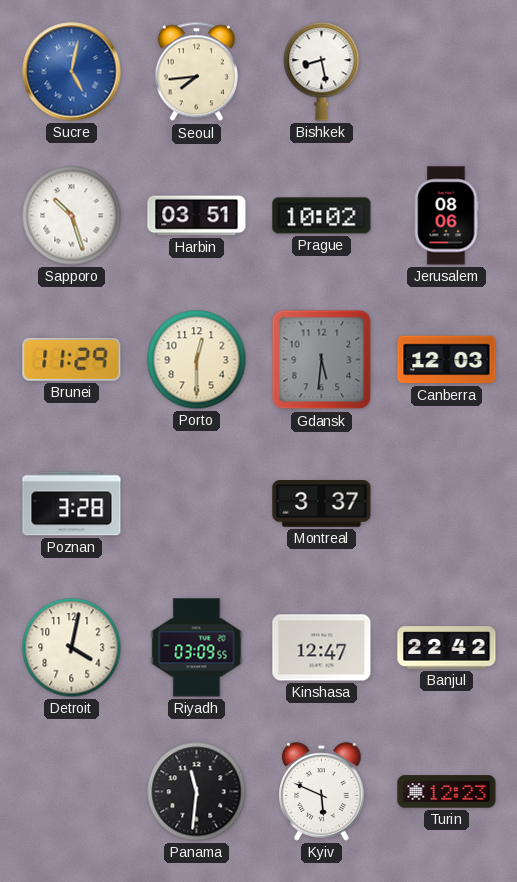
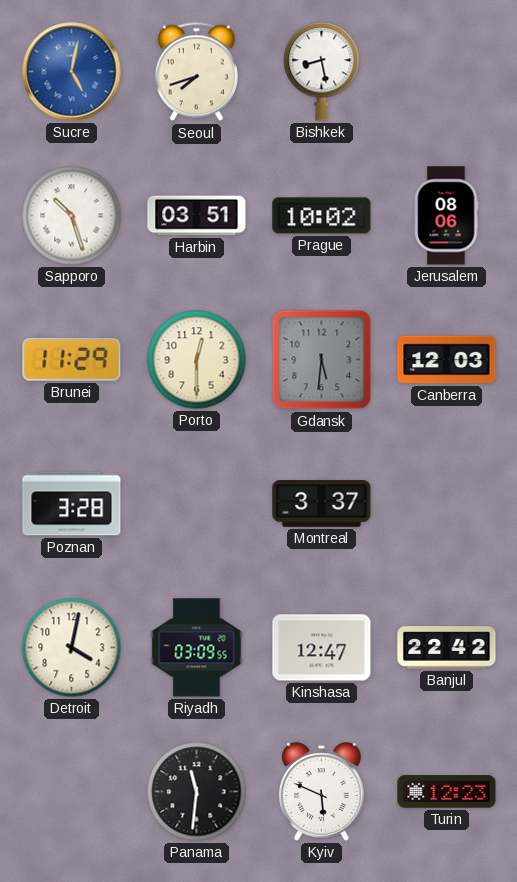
Seoul: 7:44 -> 7:42
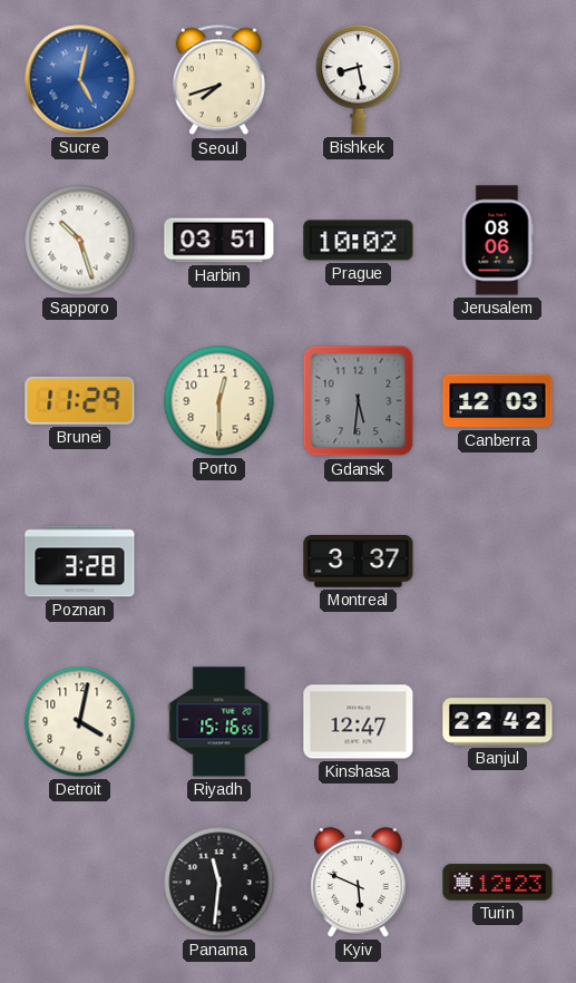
Riyadh: 03:09 -> 15:16
